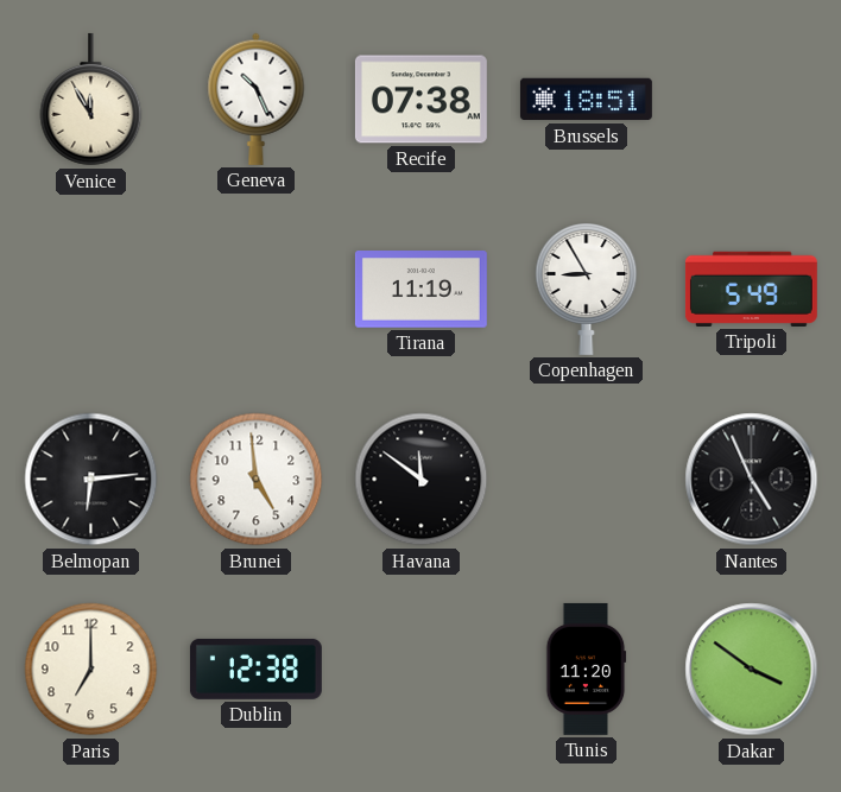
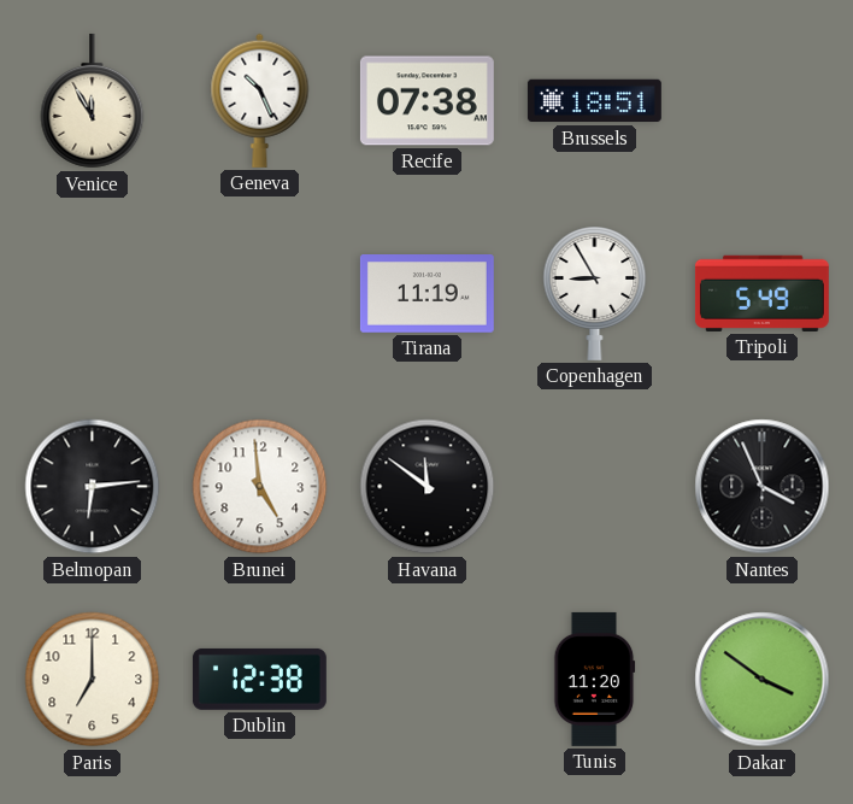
Nantes: 4:56 -> 3:56
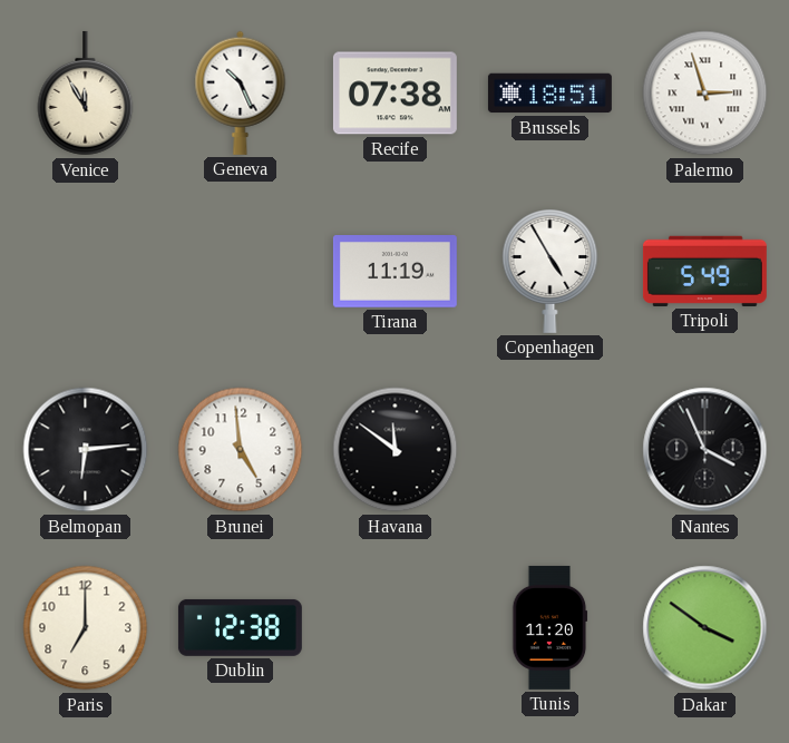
Palermo: none -> 2:57
Copenhagen: 8:55 -> 4:55
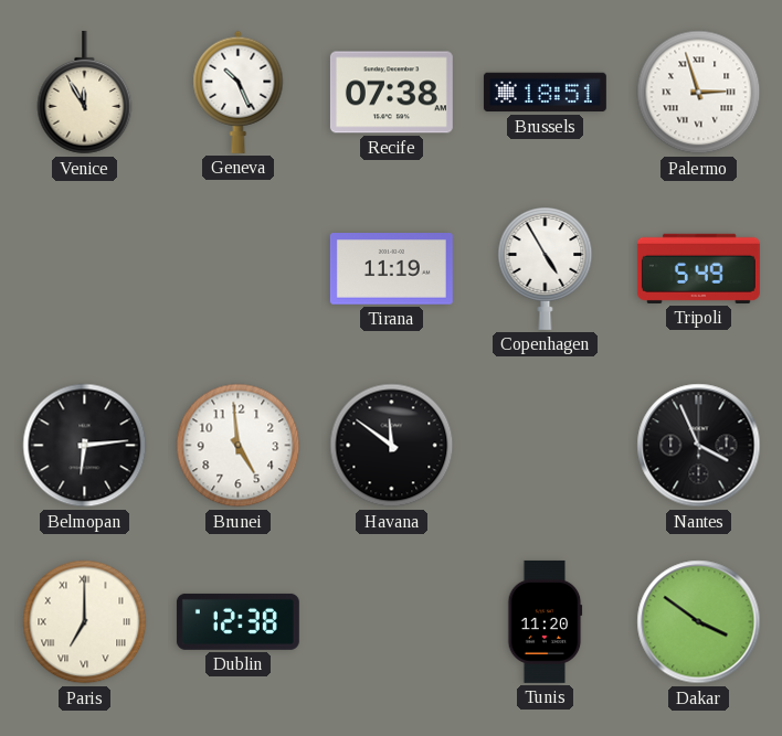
Paris numerals: Arabic -> Roman
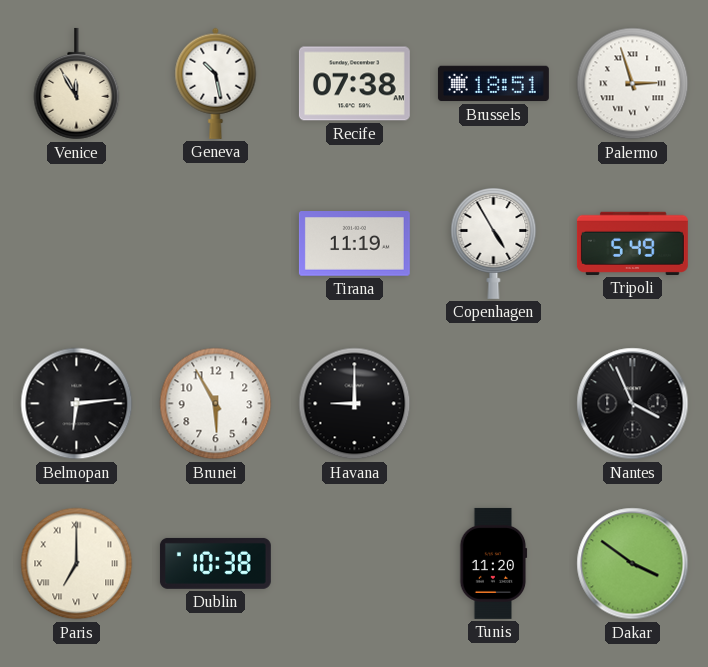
Geneva: 10:26 -> 10:28
Brunei: 4:59 -> 5:55
Havana: 11:51 -> 9:00
Dublin: 12:38 -> 10:38
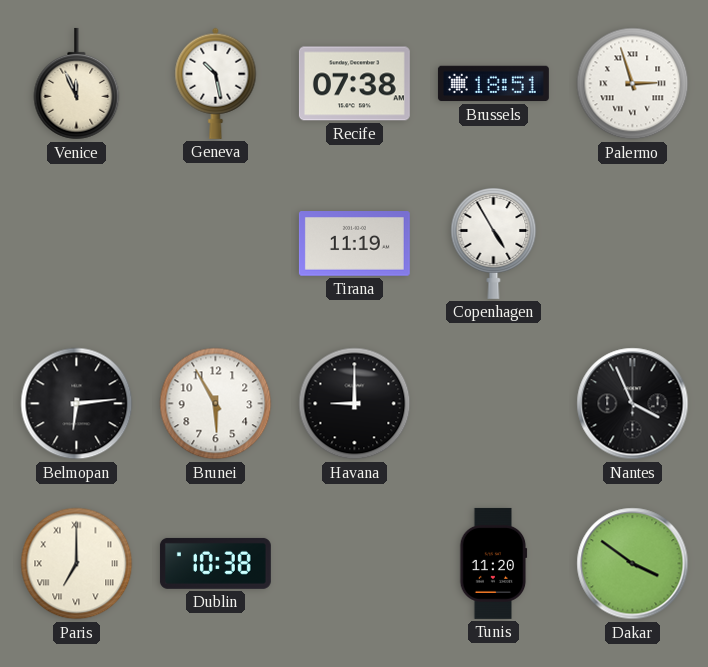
Venice: 11:55 -> 11:56
Tripoli: 5:49 -> none
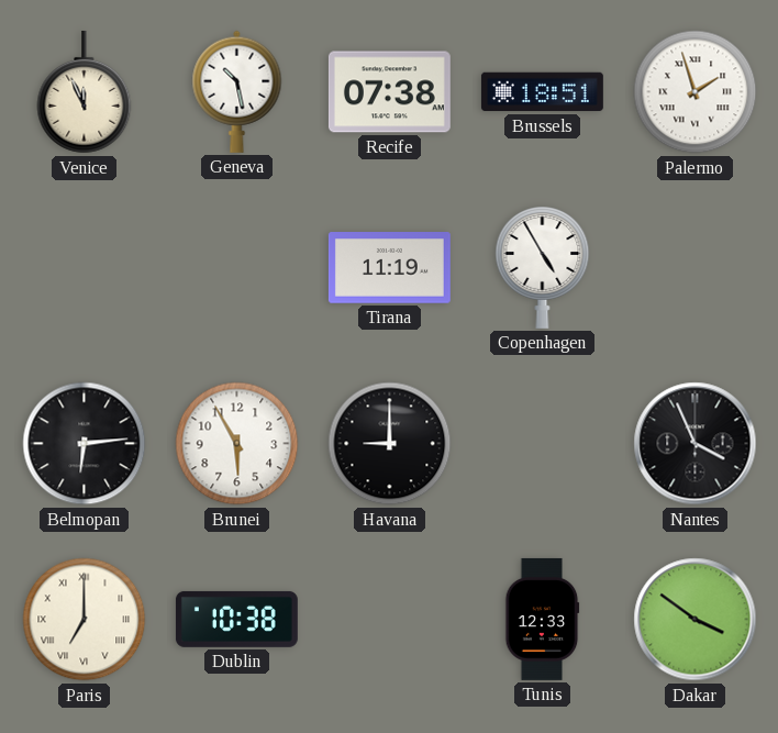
Palermo: 2:57 -> 1:57
Tunis: 11:20 -> 12:33
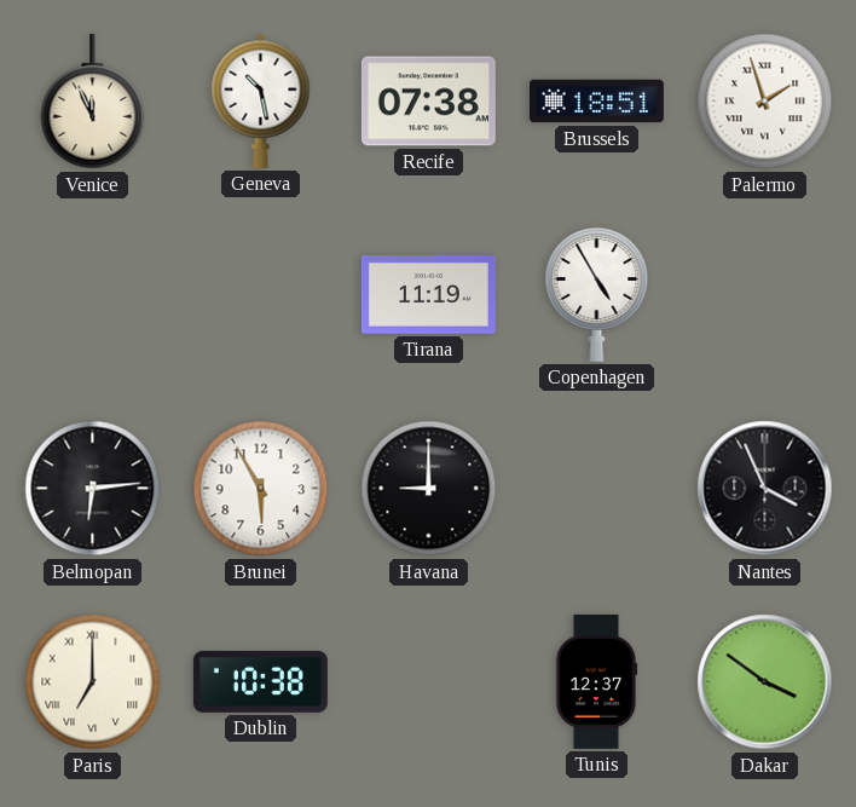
Tunis: 12:33 -> 12:37
